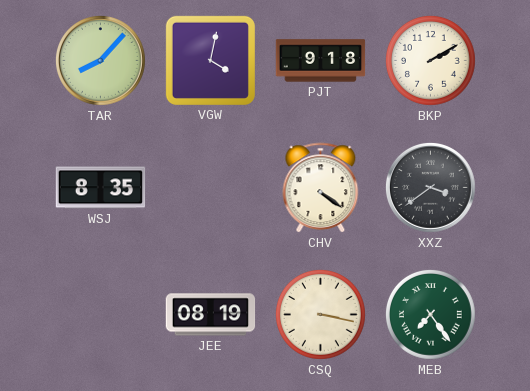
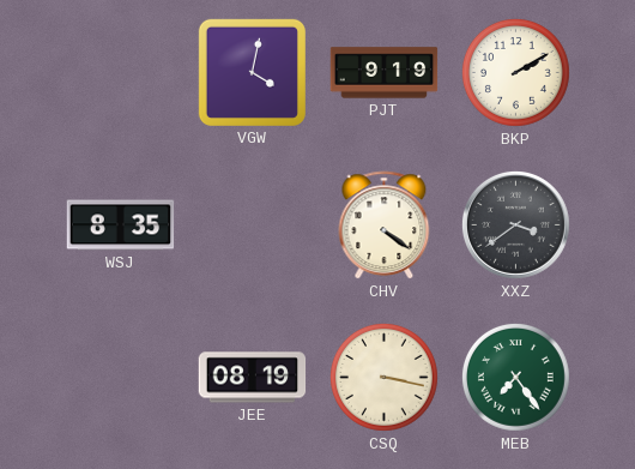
TAR: 8:07 -> none
PJT: 9:18 -> 9:19
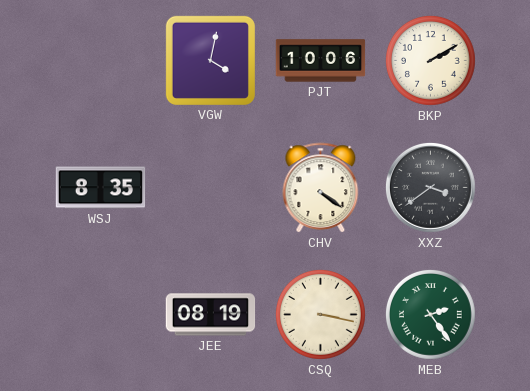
PJT: 9:19 -> 10:06
MEB: 7:24 -> 2:24
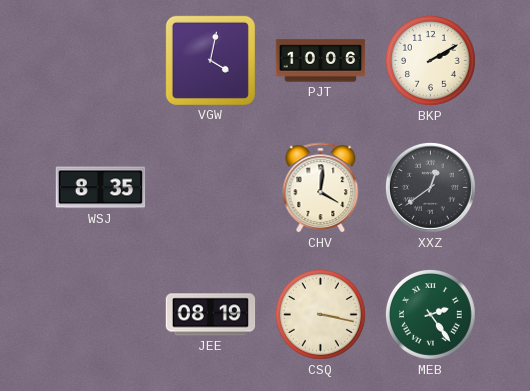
CHV: 4:21 -> 4:01
XXZ: 3:39 -> 12:39
